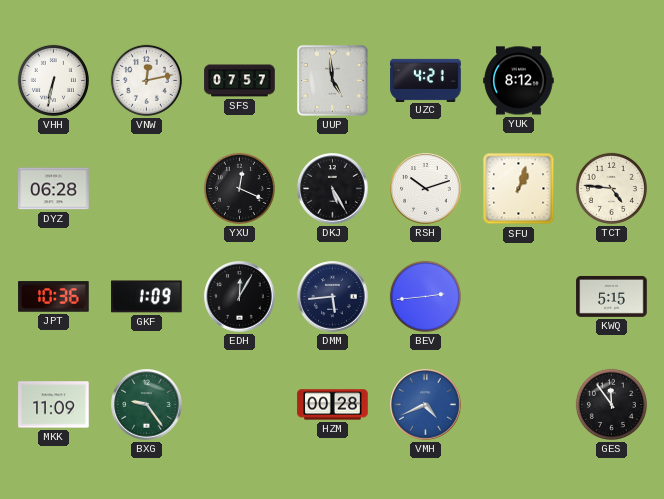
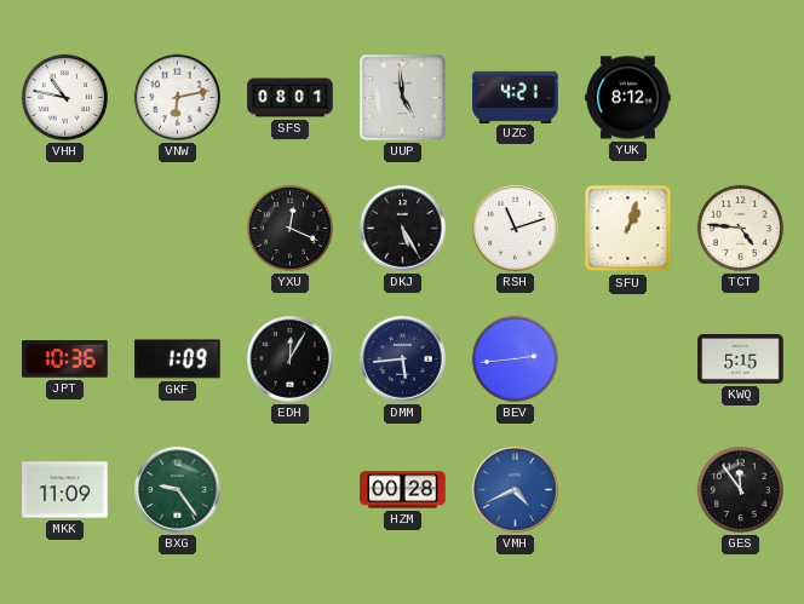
VHH: 6:32 -> 10:47
VNW: 12:13 -> 6:13
SFS: 07:57 -> 08:01
DYZ: 06:28 -> none
RSH: 10:12 -> 11:12
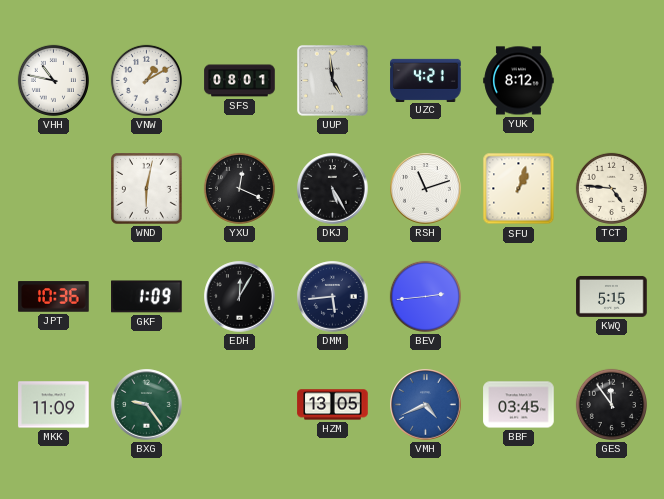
VNW: 6:13 -> 1:10
WND: none -> 6:02
HZM: 00:28 -> 13:05
BBF: none -> 03:45
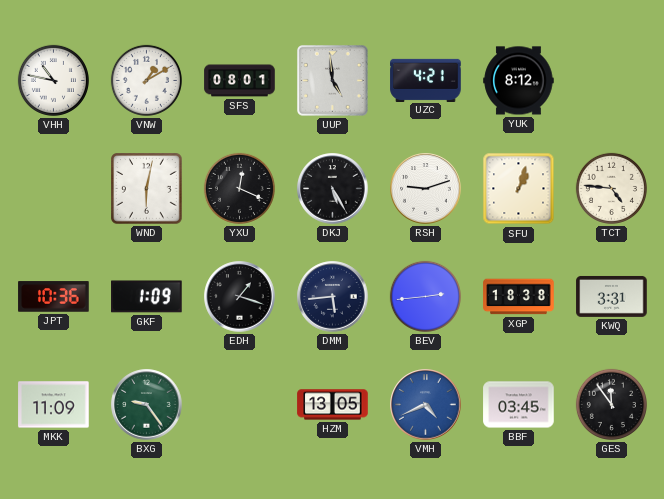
RSH: 11:12 -> 9:12
EDH: 12:05 -> 1:18
XGP: none -> 18:38
KWQ: 5:15 -> 3:31
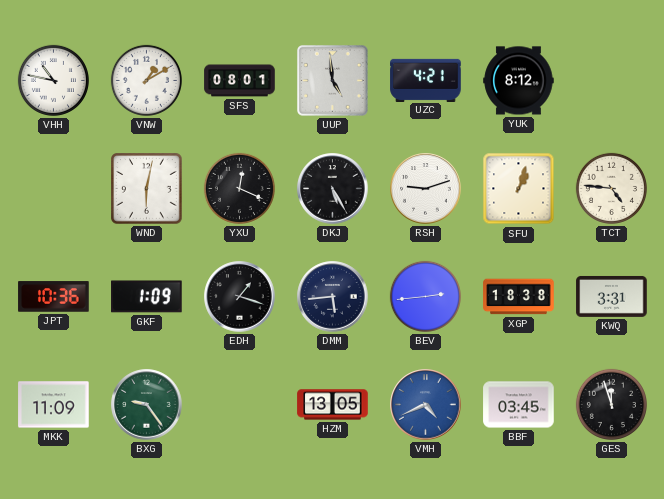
GES: 11:54 -> 11:57
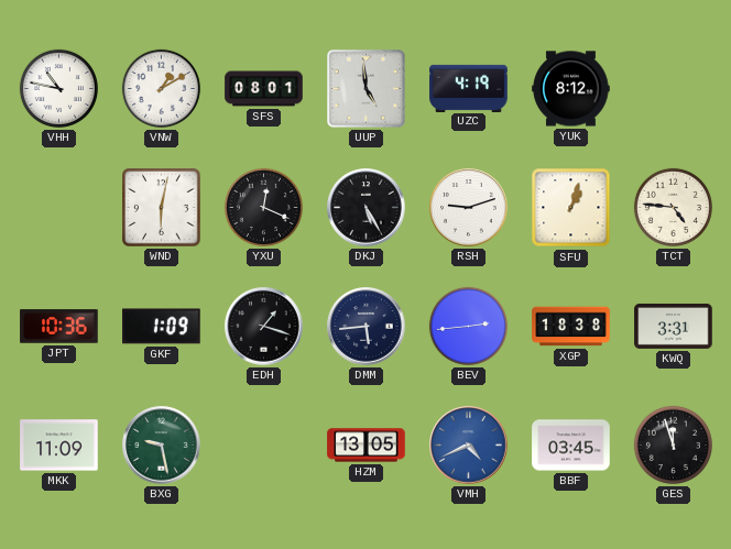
UZC: 4:21 -> 4:19
BXG: 9:24 -> 9:28
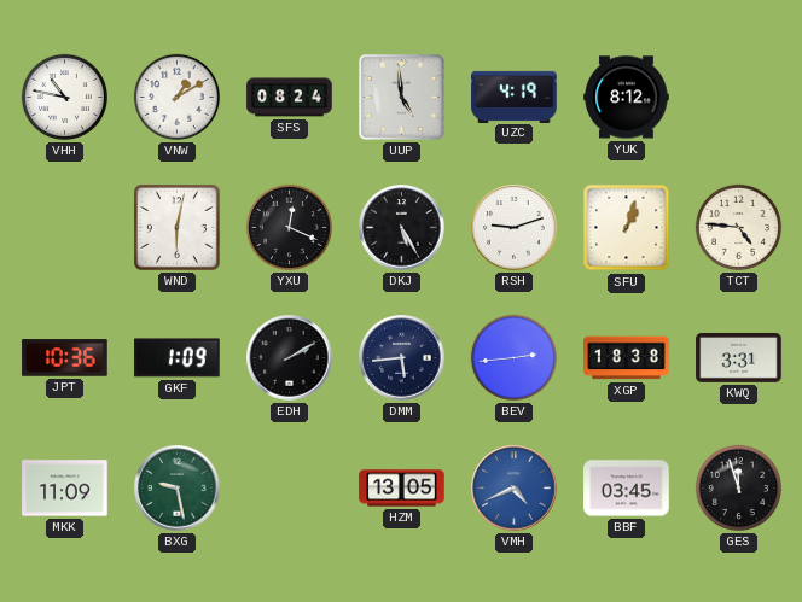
SFS: 08:01 -> 08:24
EDH: 1:18 -> 2:10
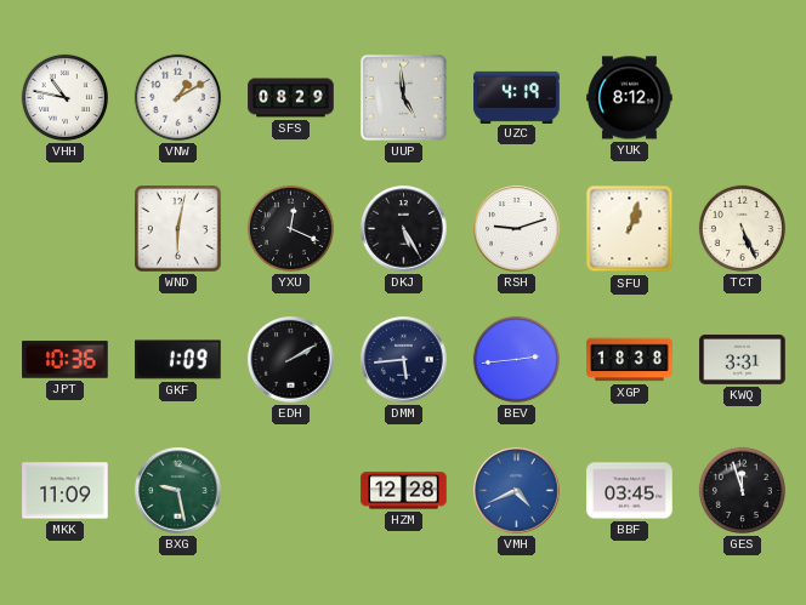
SFS: 08:24 -> 08:29
TCT: 4:46 -> 5:26
HZM: 13:05 -> 12:28
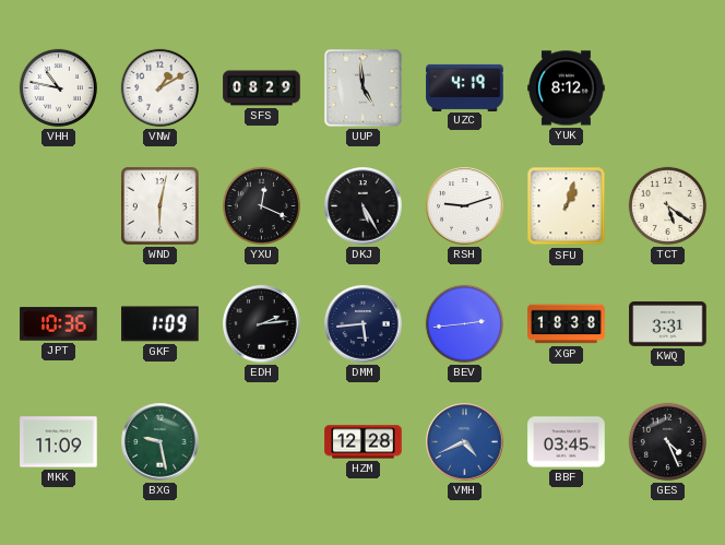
TCT: 5:26 -> 5:21
EDH: 2:10 -> 2:14
GES: 11:57 -> 4:26
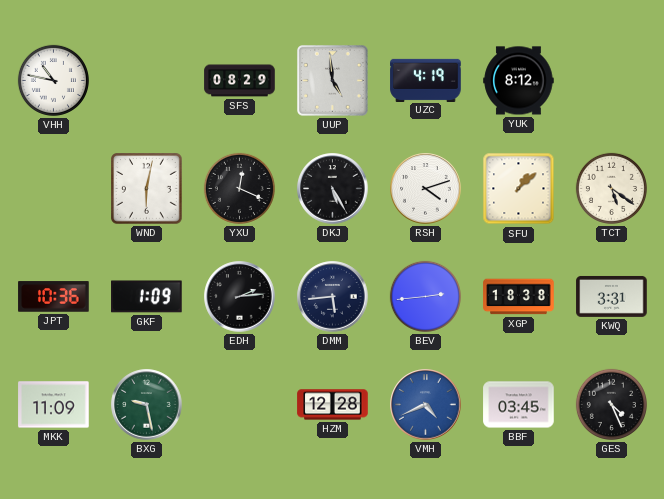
VNW: 1:10 -> none
RSH: 9:12 -> 4:12
SFU: 1:03 -> 1:08
